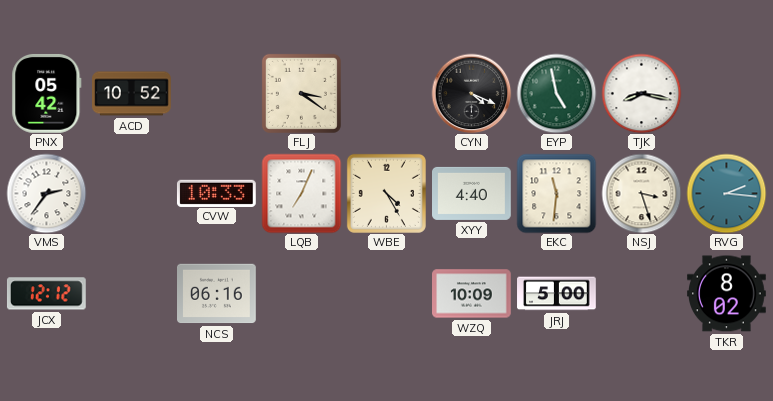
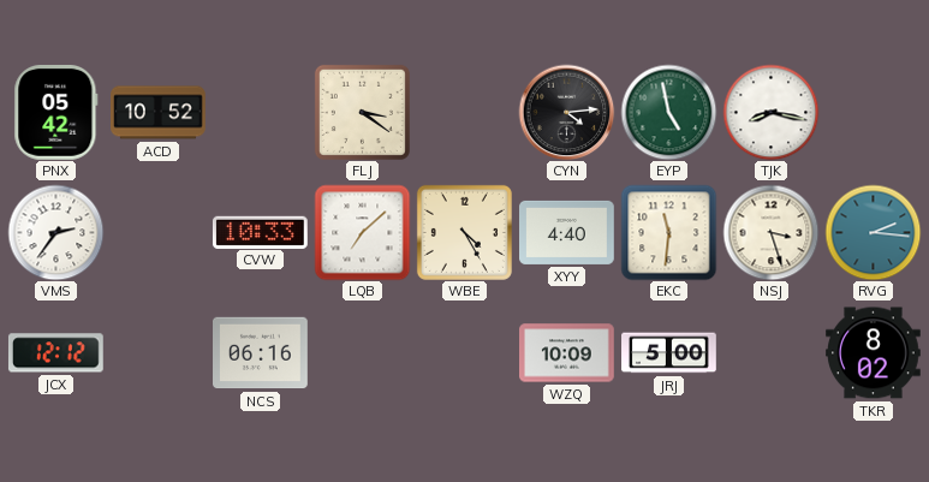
CYN: 4:19 -> 4:14
LQB: 7:04 -> 7:08
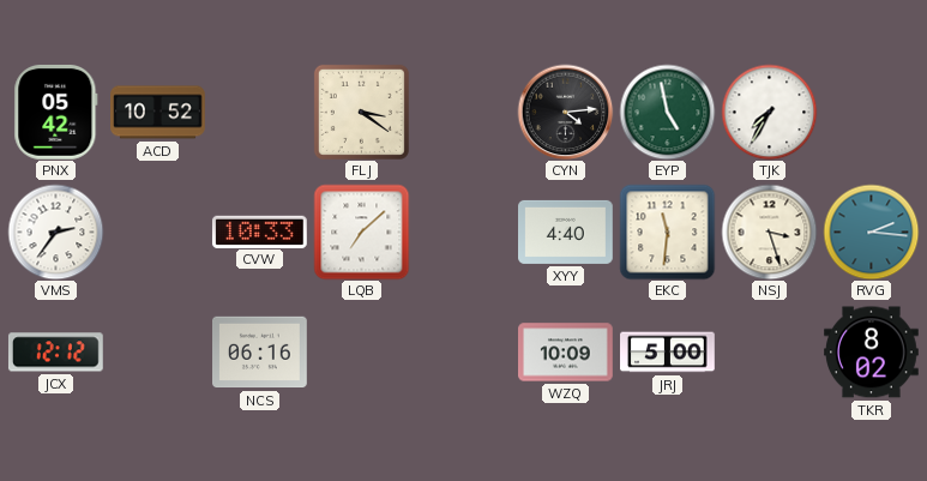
TJK: 8:17 -> 7:35
WBE: 4:25 -> none
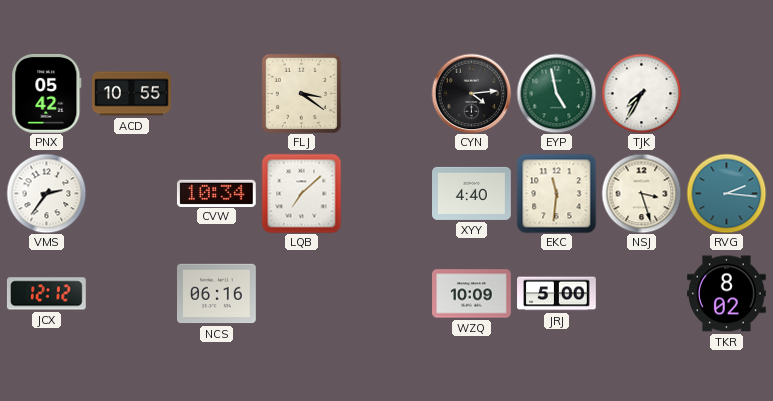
ACD: 10:52 -> 10:55
CVW: 10:33 -> 10:34
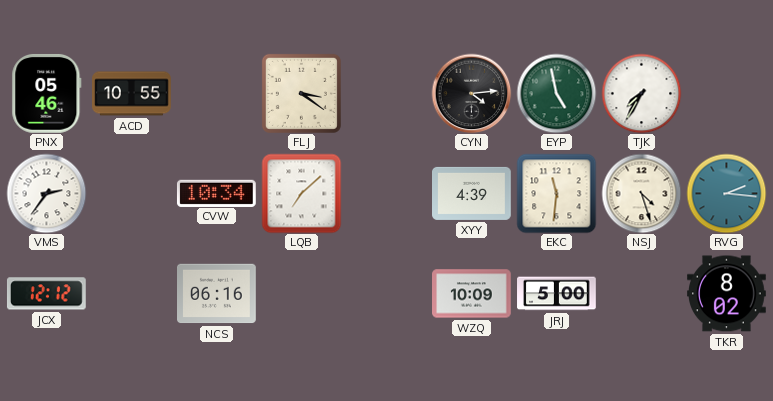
PNX: 05:42 -> 05:46
XYY: 4:40 -> 4:39
NSJ: 3:27 -> 4:27
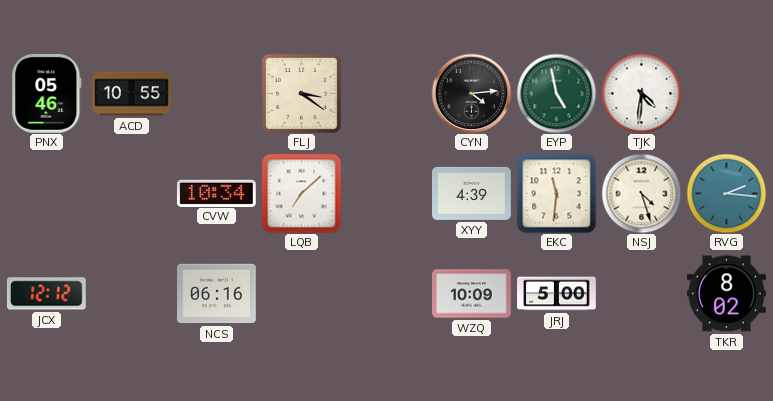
TJK: 7:35 -> 4:31
VMS: 2:36 -> none
